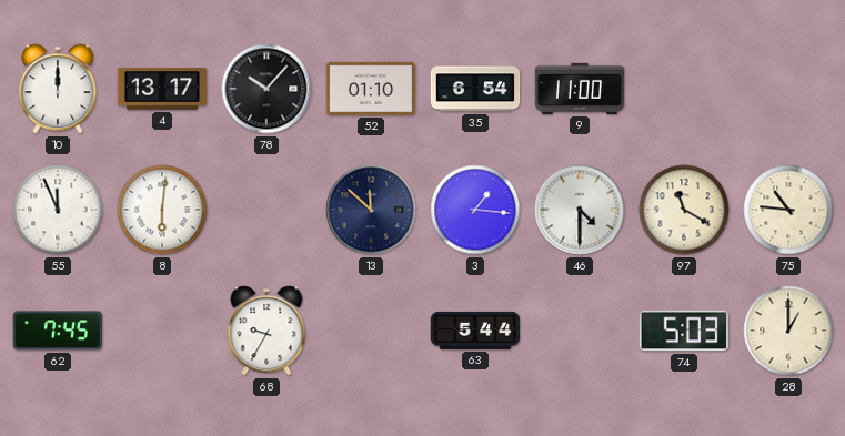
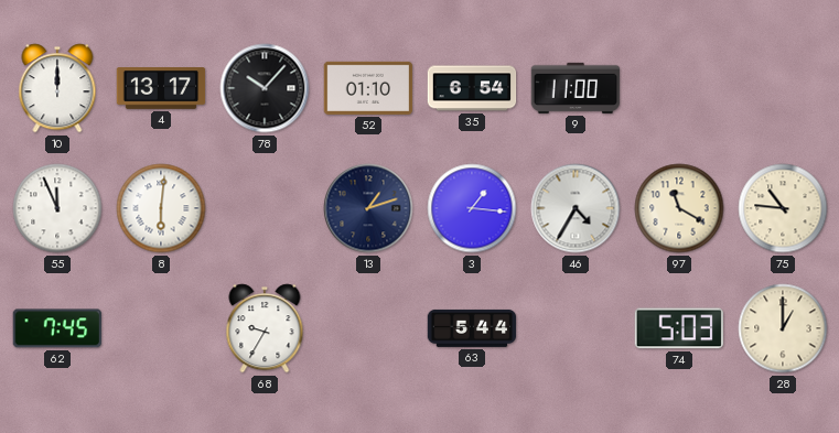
13: 11:52 -> 1:12
46: 4:30 -> 4:35
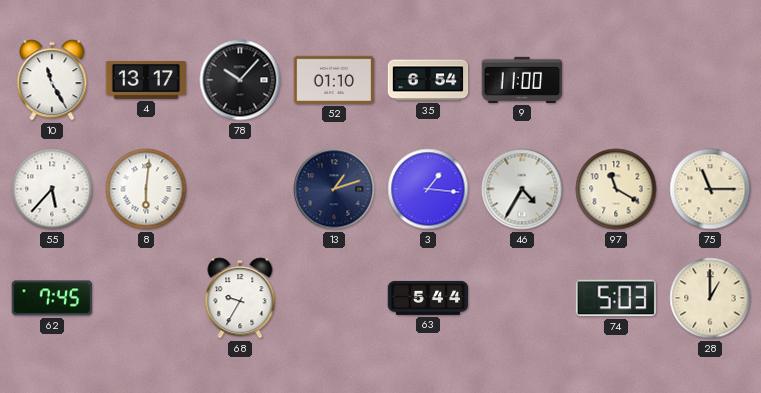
10: 12:00 -> 11:25
55: 11:56 -> 5:37
75: 10:46 -> 11:15
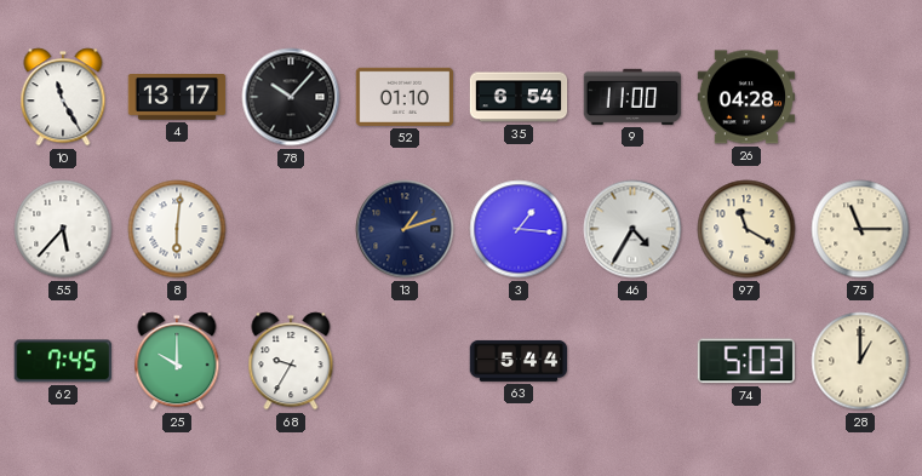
26: none -> 04:28
25: none -> 10:00
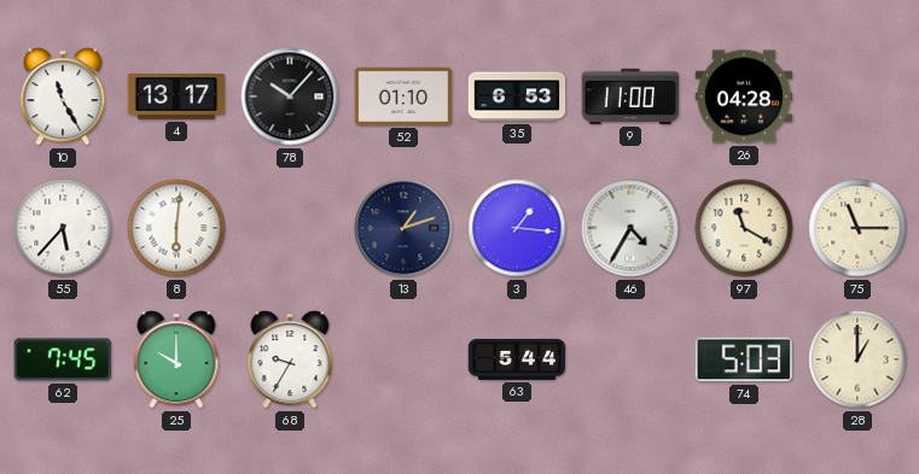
35: 6:54 -> 6:53
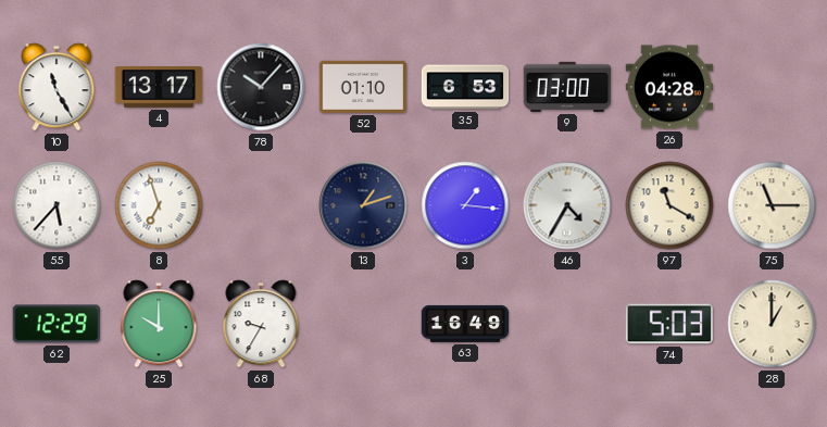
9: 11:00 -> 03:00
8: 6:01 -> 6:57
62: 7:45 -> 12:29
63: 5:44 -> 16:49
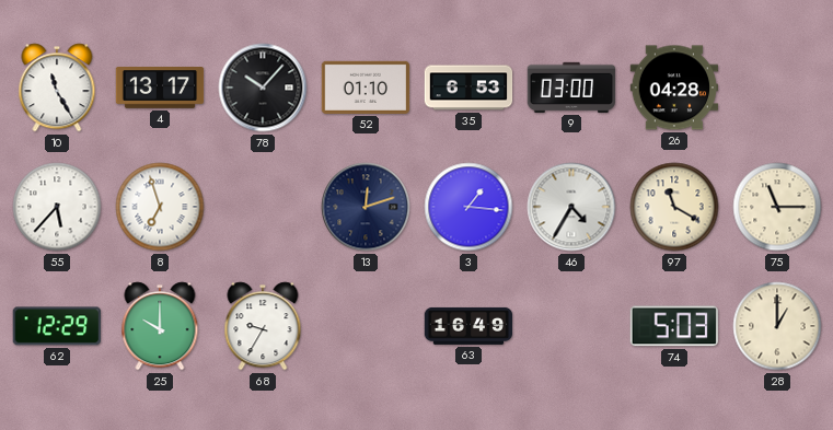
13: 1:12 -> 12:12
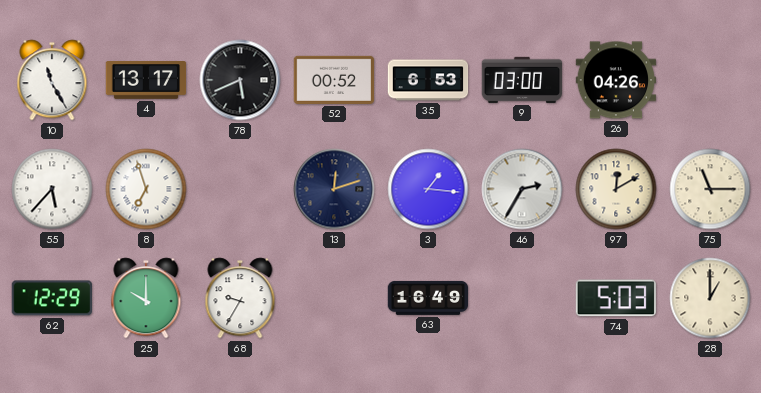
78: 10:07 -> 5:41
52: 01:10 -> 00:52
26: 04:28 -> 04:26
46: 4:35 -> 2:35
97: 11:20 -> 12:10
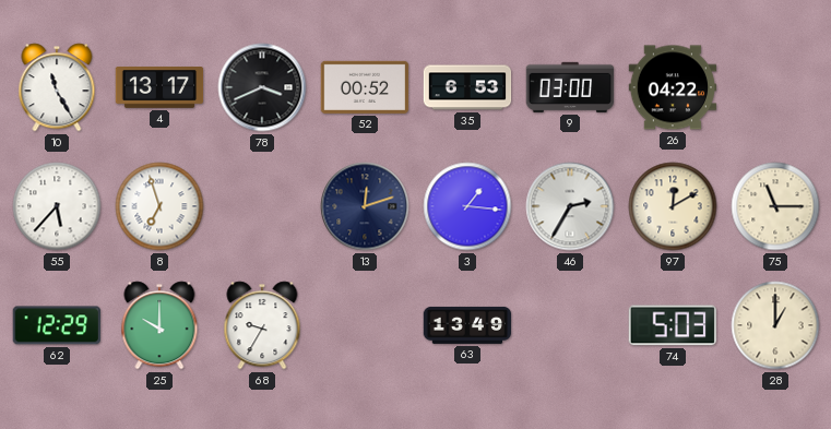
78: 5:41 -> 3:41
26: 04:26 -> 04:22
63: 16:49 -> 13:49
